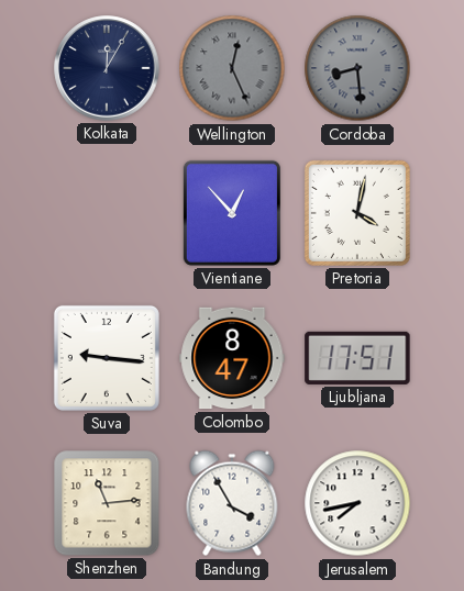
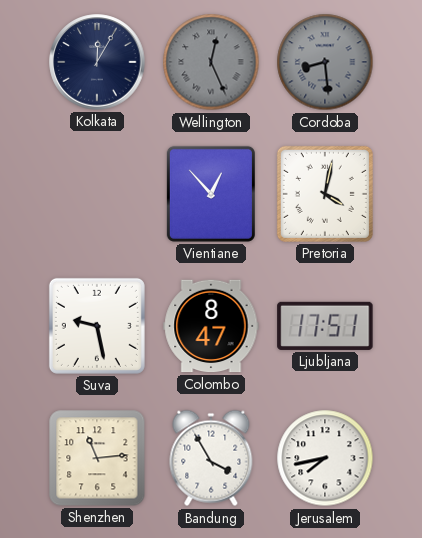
Suva: 9:16 -> 9:28
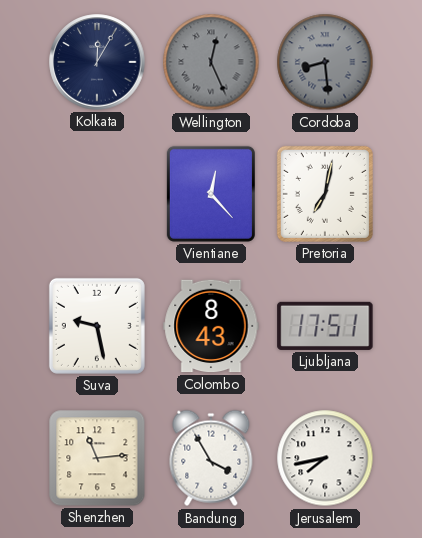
Vientiane: 12:53 -> 12:23
Pretoria: 4:02 -> 7:02
Colombo: 8:47 -> 8:43
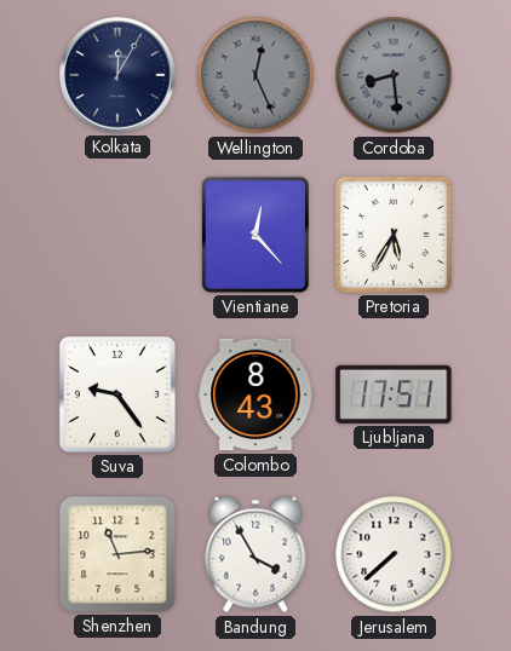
Pretoria: 7:02 -> 5:35
Suva: 9:28 -> 9:24
Jerusalem: 7:43 -> 7:38
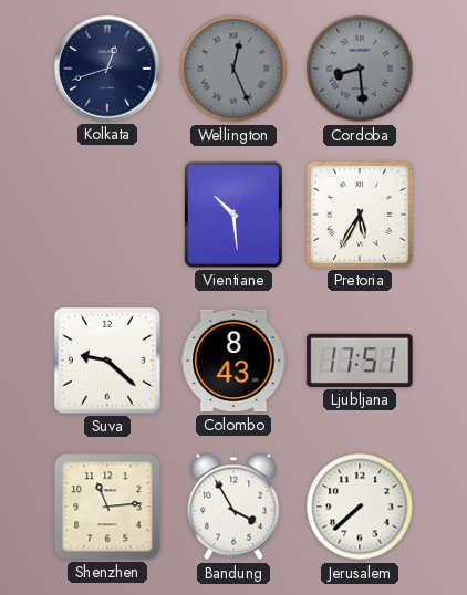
Kolkata: 12:05 -> 12:42
Vientiane: 12:23 -> 10:29
Suva: 9:24 -> 9:22
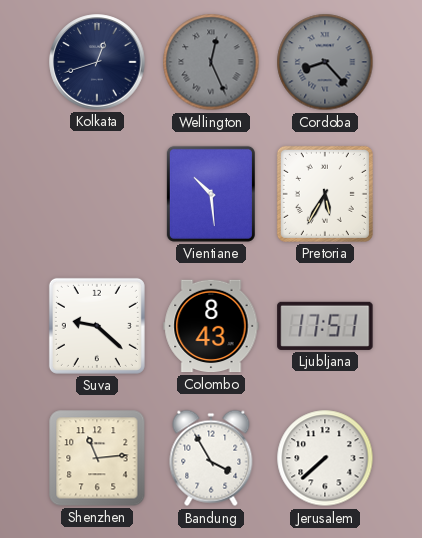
Cordoba: 8:29 -> 8:23
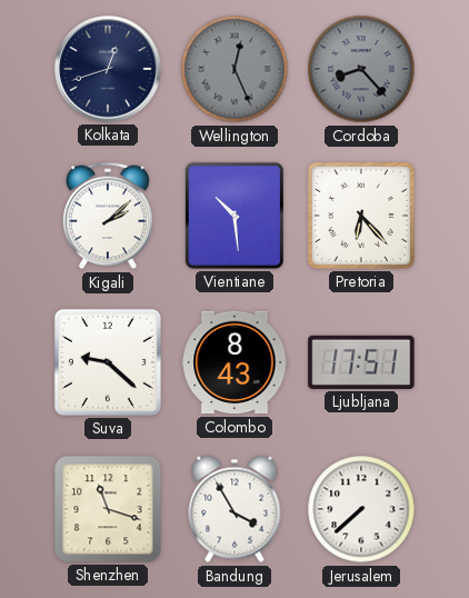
Kigali: none -> 2:08
Pretoria: 5:35 -> 6:23
Shenzhen: 11:14 -> 11:18
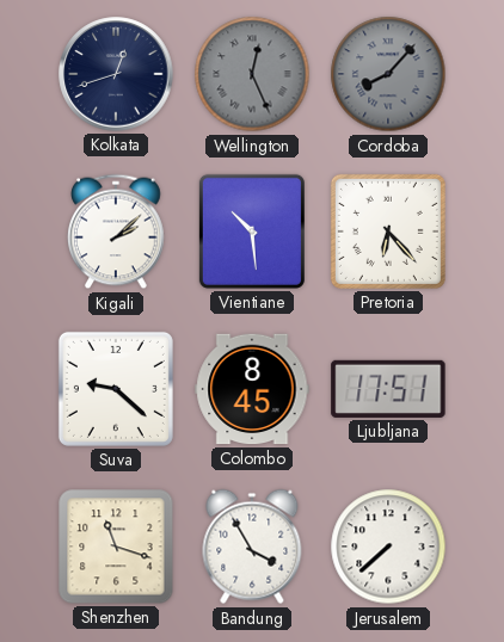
Cordoba: 8:23 -> 8:07
Colombo: 8:43 -> 8:45
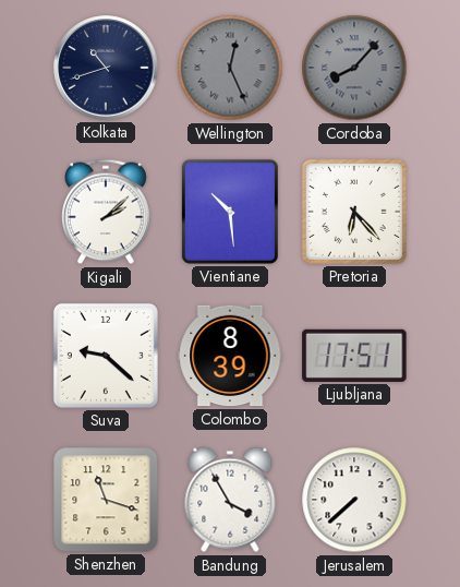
Kolkata: 12:42 -> 10:42
Colombo: 8:45 -> 8:39
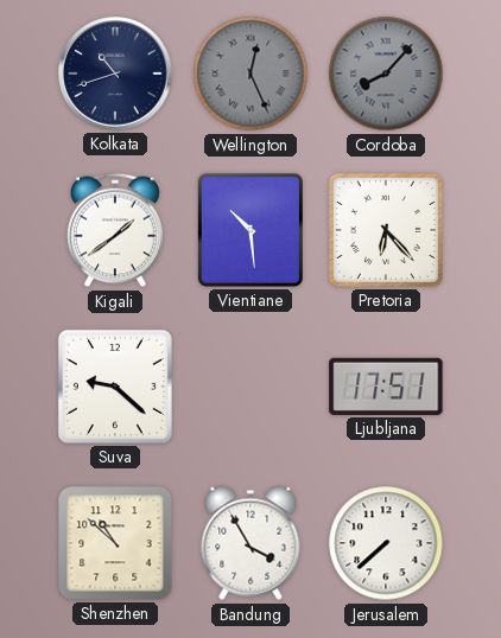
Kigali: 2:08 -> 1:39
Colombo: 8:39 -> none
Shenzhen: 11:18 -> 10:52
